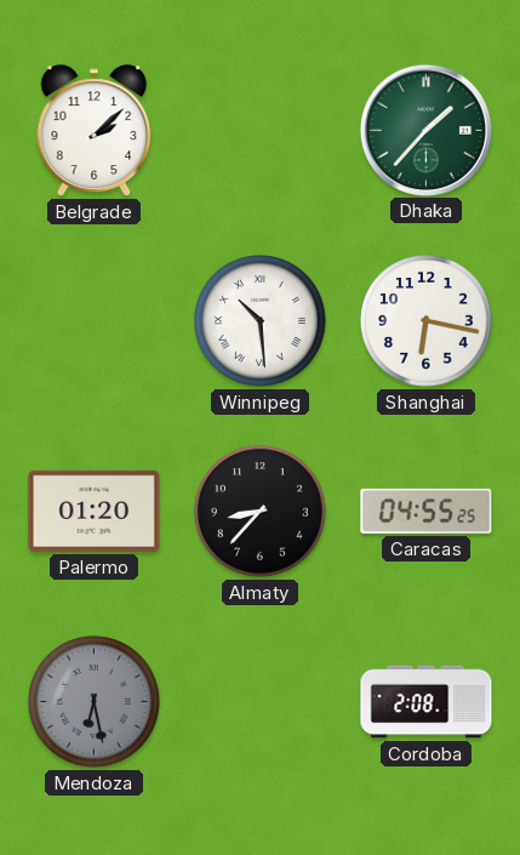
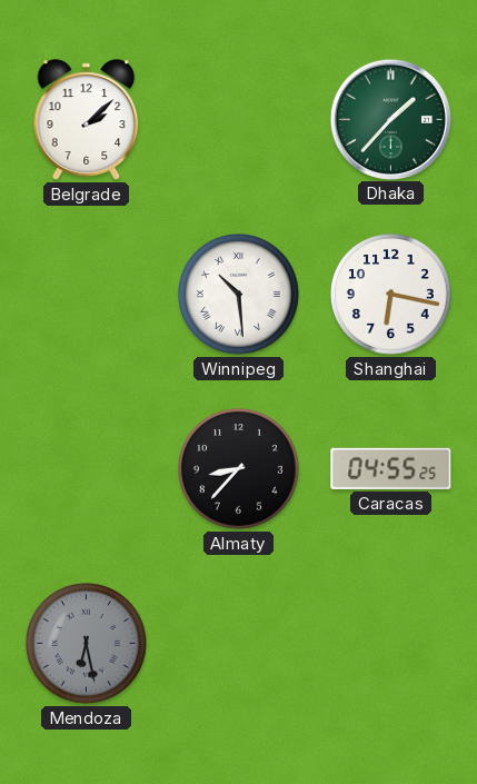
Palermo: 01:20 -> none
Cordoba: 2:08 -> none
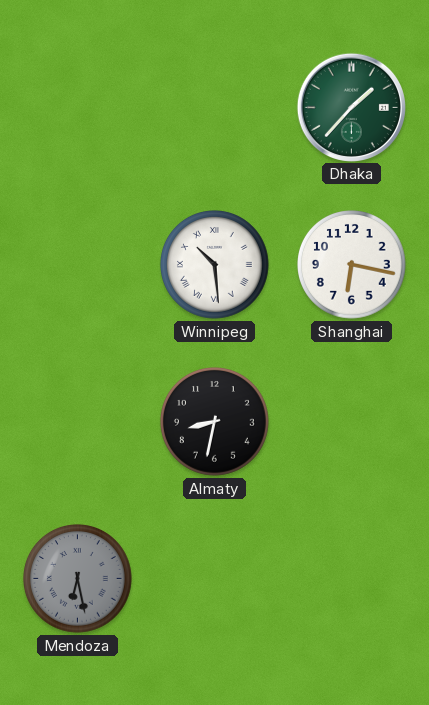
Belgrade: 2:08 -> none
Almaty: 8:37 -> 8:32
Caracas: 04:55 -> none
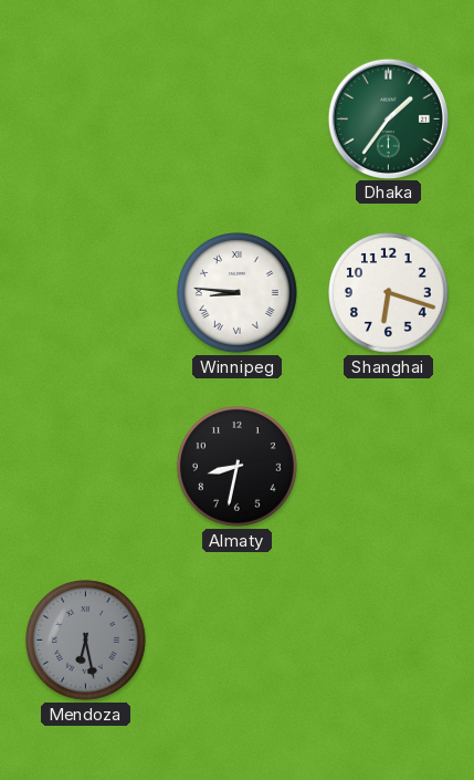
Dhaka: 1:37 -> 1:36
Winnipeg: 10:29 -> 8:46
Shanghai: 6:17 -> 6:18
